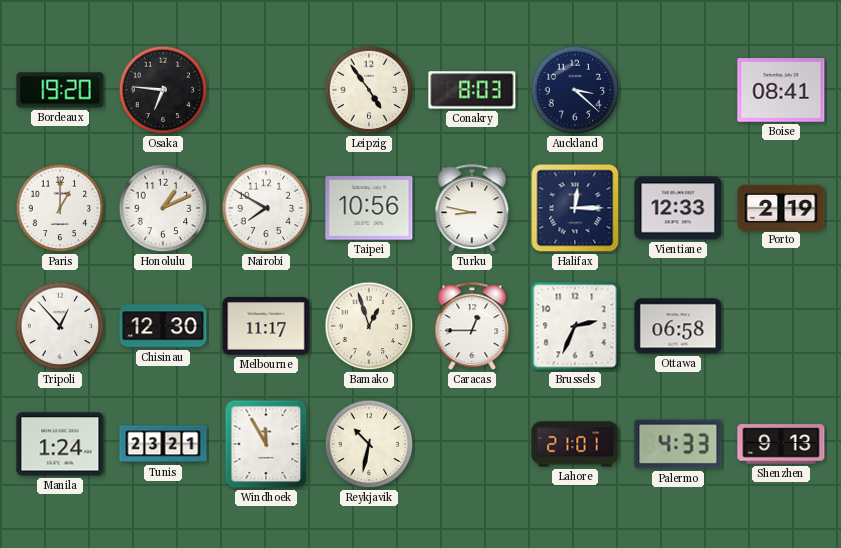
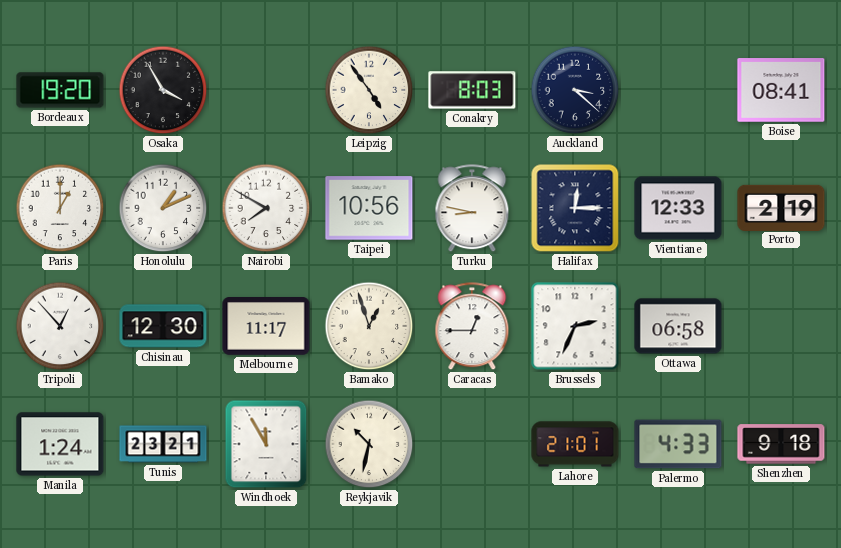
Osaka: 6:46 -> 3:55
Shenzhen: 9:13 -> 9:18
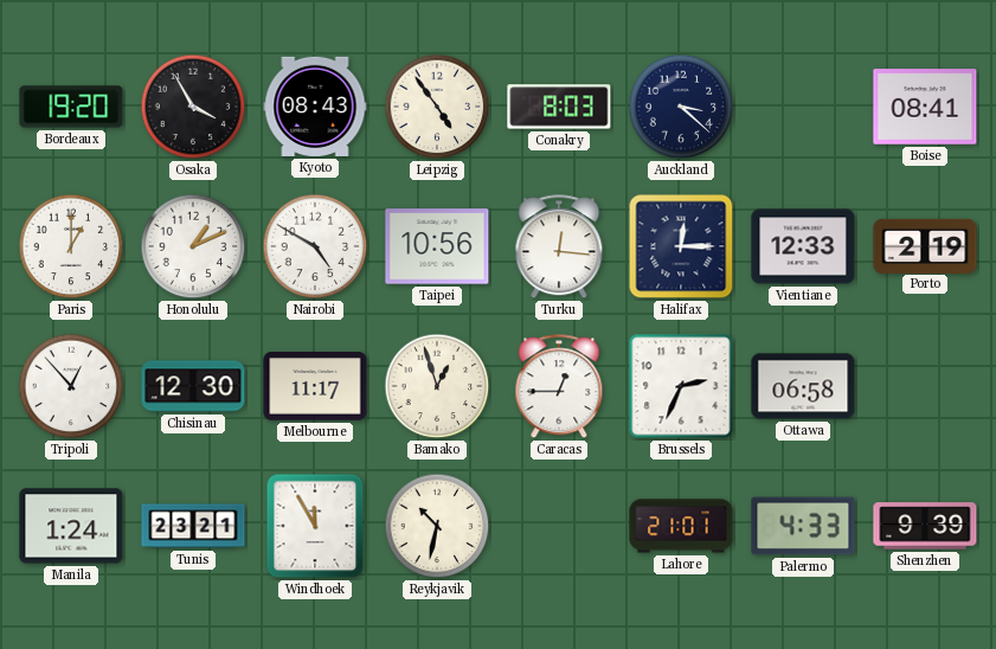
Kyoto: none -> 08:43
Nairobi: 7:50 -> 4:50
Turku: 8:47 -> 12:16
Shenzhen: 9:18 -> 9:39
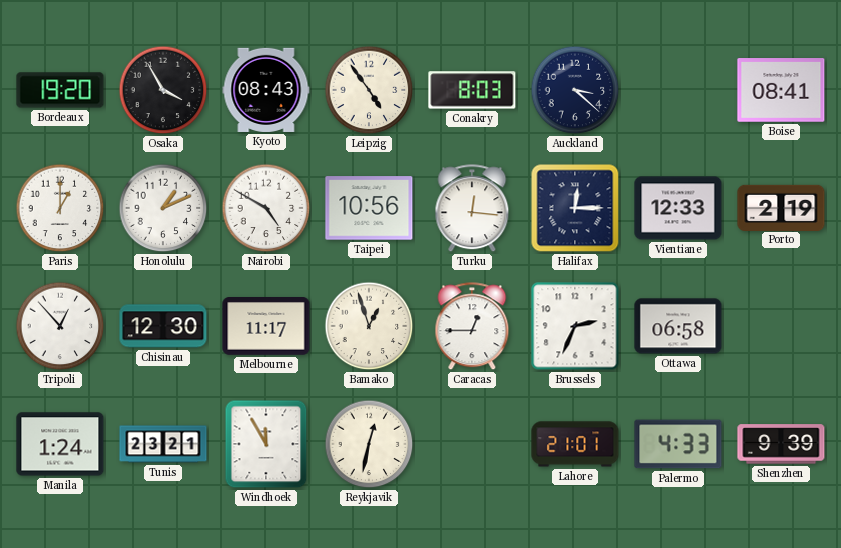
Reykjavik: 10:32 -> 12:32
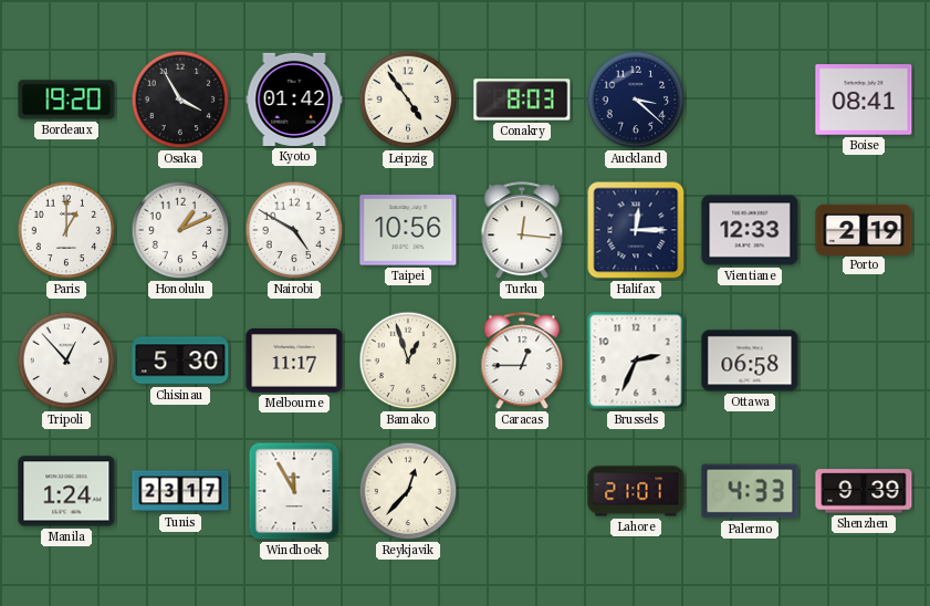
Kyoto: 08:43 -> 01:42
Chisinau: 12:30 -> 5:30
Tunis: 23:21 -> 23:17
Reykjavik: 12:32 -> 12:37
